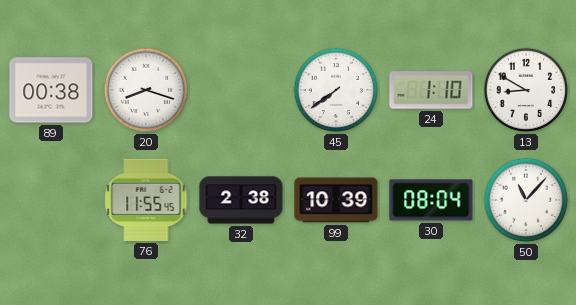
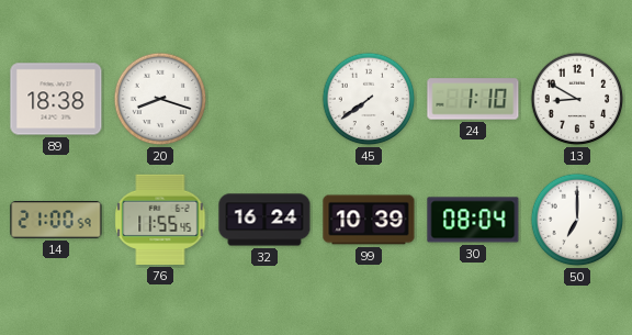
89: 00:38 -> 18:38
14: none -> 21:00
32: 2:38 -> 16:24
50: 11:07 -> 7:00
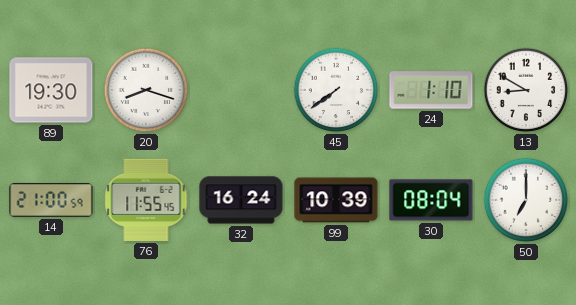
89: 18:38 -> 19:30
